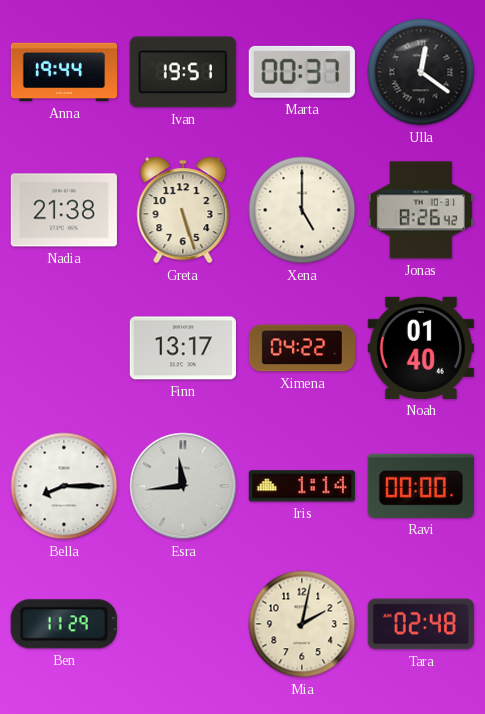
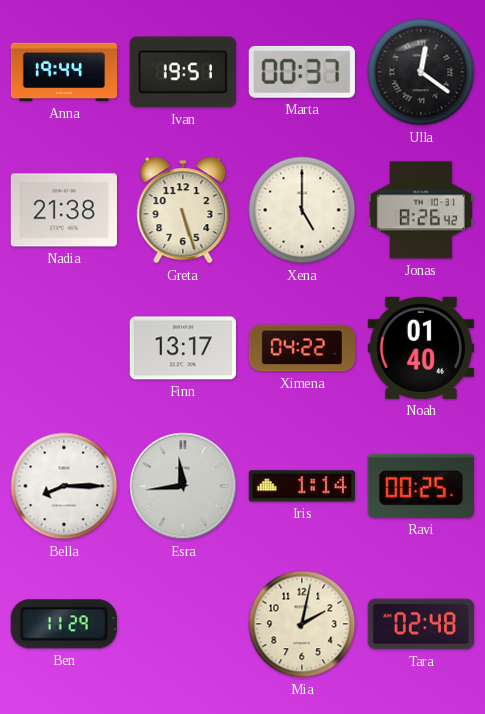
Ravi: 00:00 -> 00:25
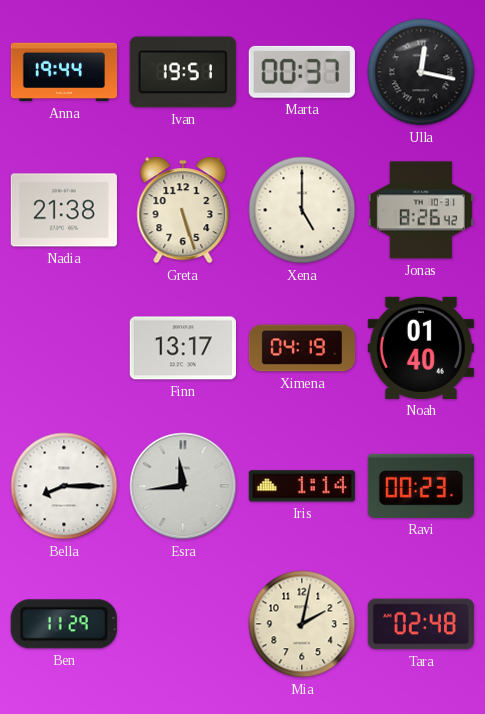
Ulla: 12:21 -> 12:17
Ximena: 04:22 -> 04:19
Ravi: 00:25 -> 00:23
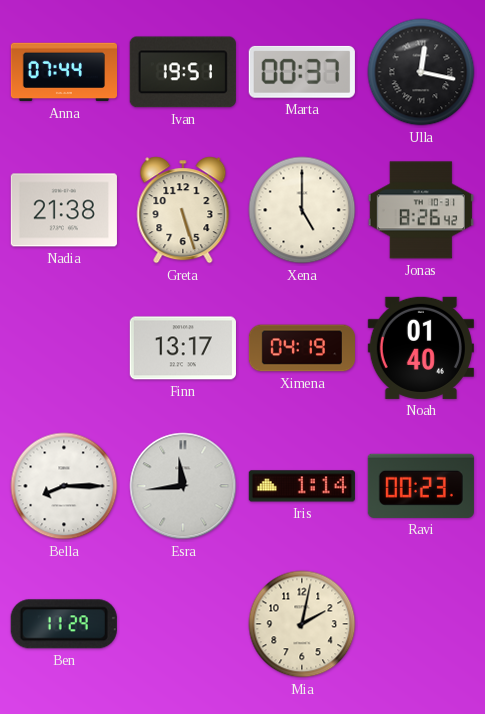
Anna: 19:44 -> 07:44
Tara: 02:48 -> none
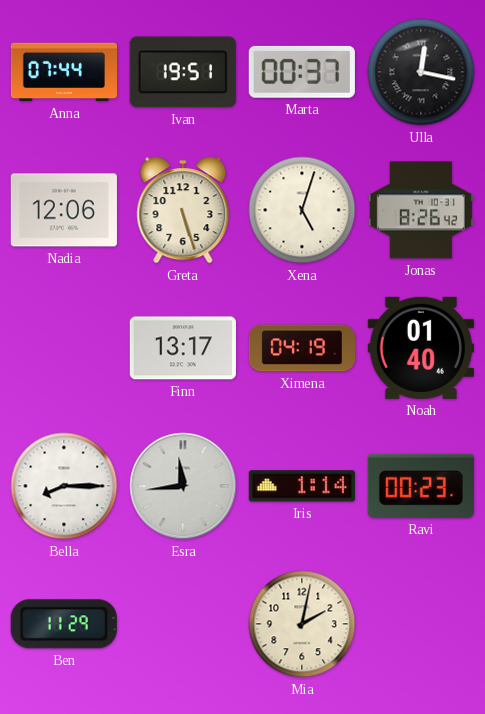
Nadia: 21:38 -> 12:06
Xena: 5:00 -> 5:03
